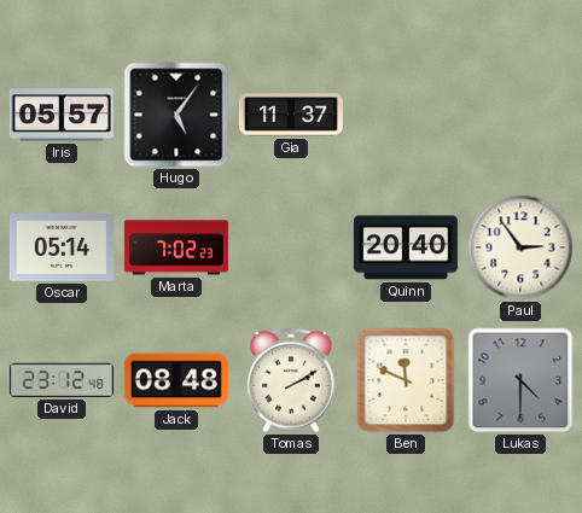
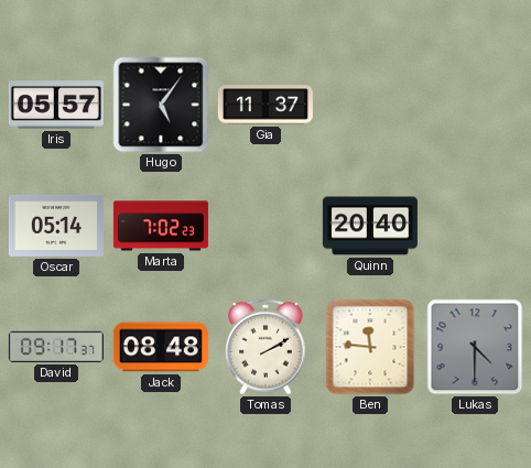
Paul: 2:54 -> none
David: 23:12 -> 09:17
Ben: 11:49 -> 11:46
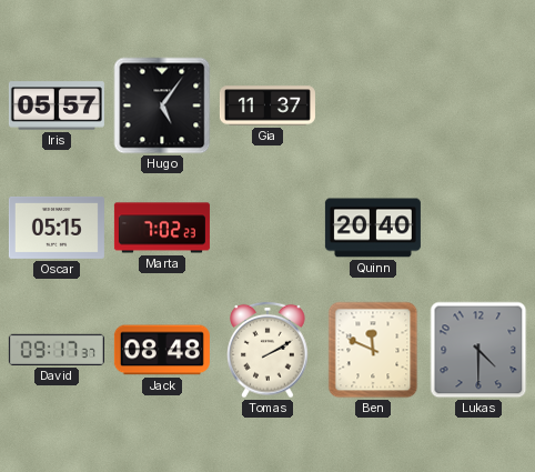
Oscar: 05:14 -> 05:15
Ben: 11:46 -> 11:49
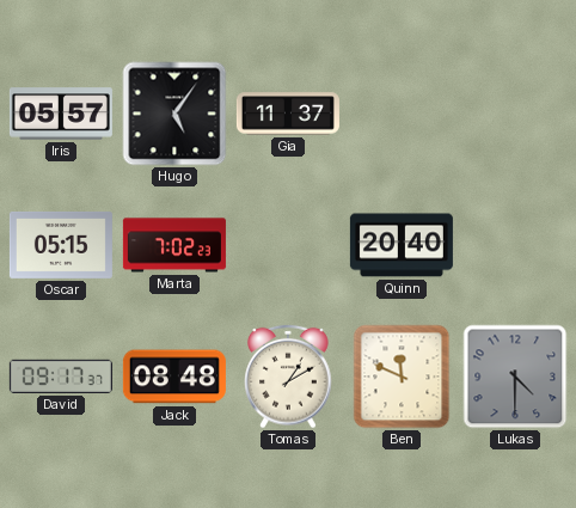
Tomas: 2:10 -> 1:10
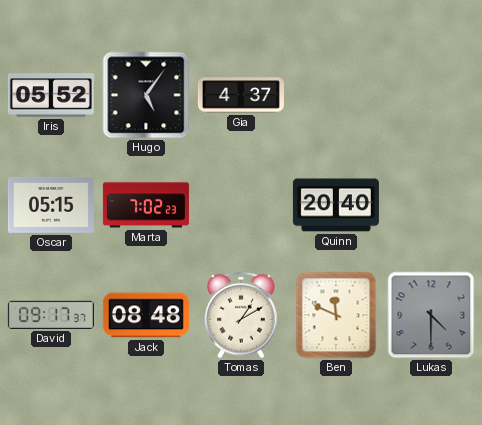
Iris: 05:57 -> 05:52
Gia: 11:37 -> 4:37
